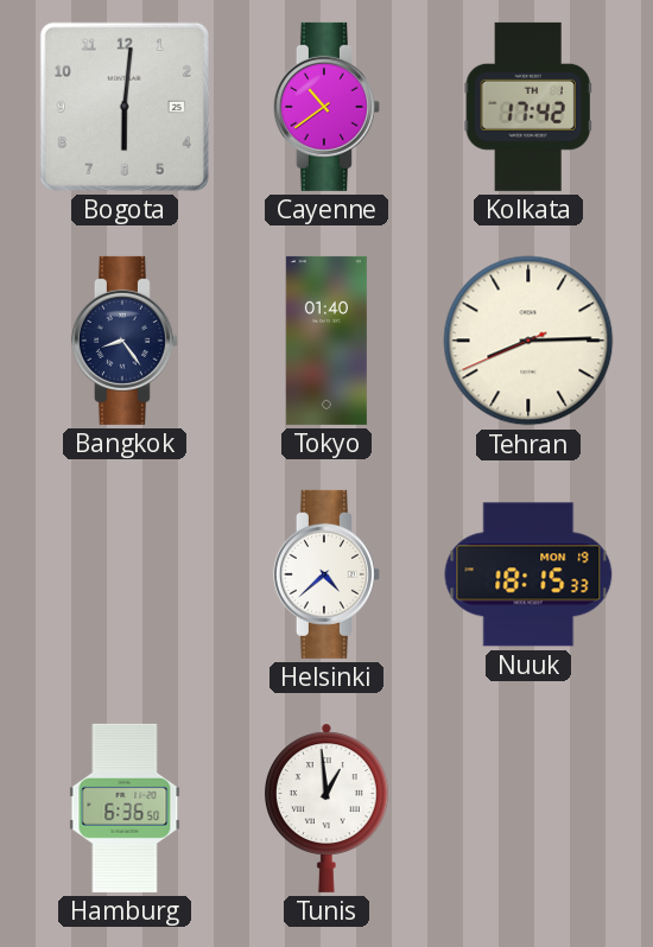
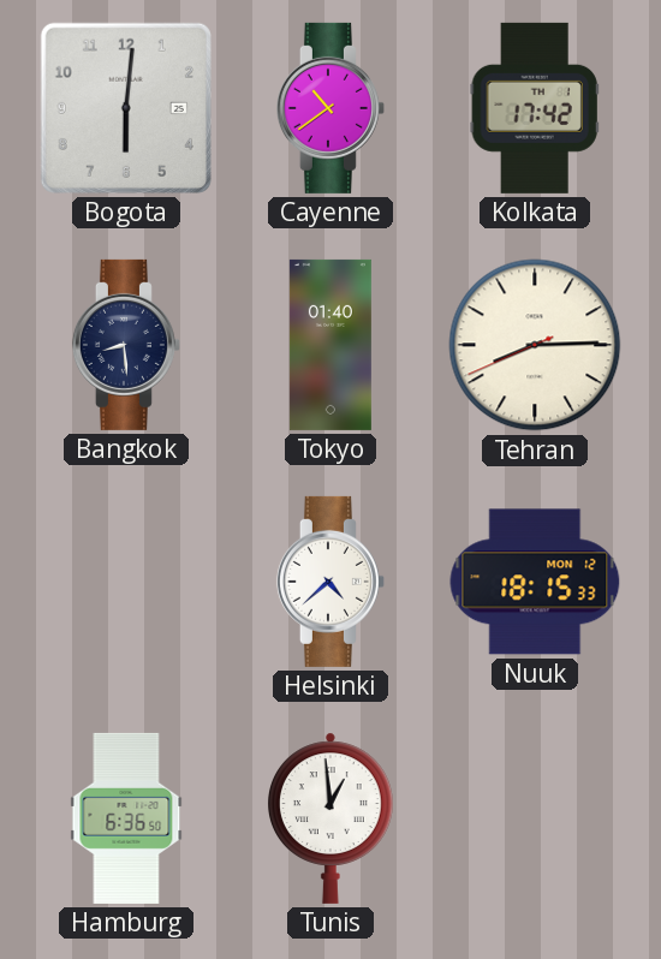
Bangkok: 8:24 -> 8:29
Nuuk date: MON 19 -> MON 12
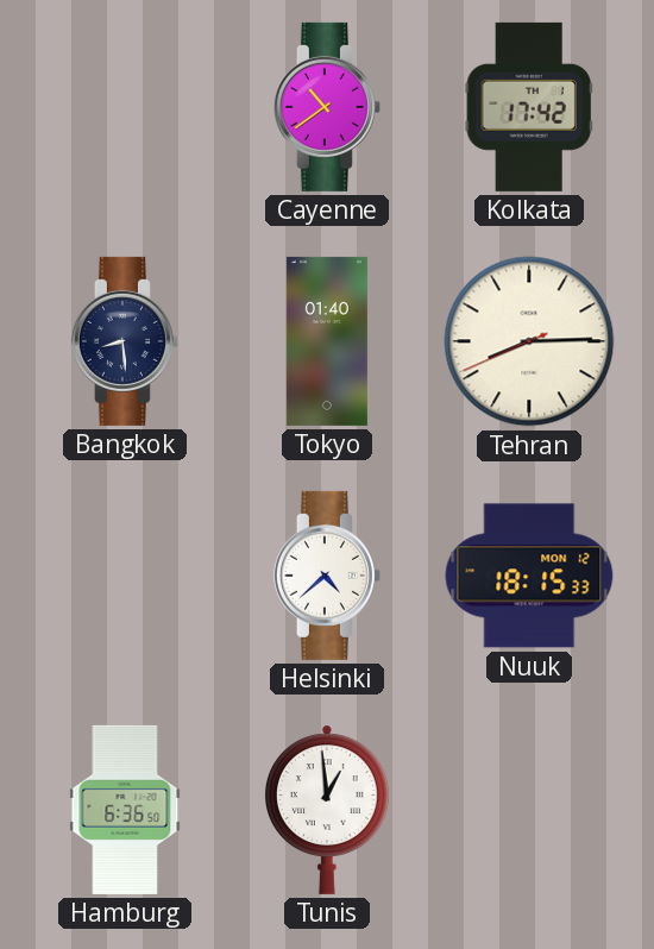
Bogota: 6:01 -> none
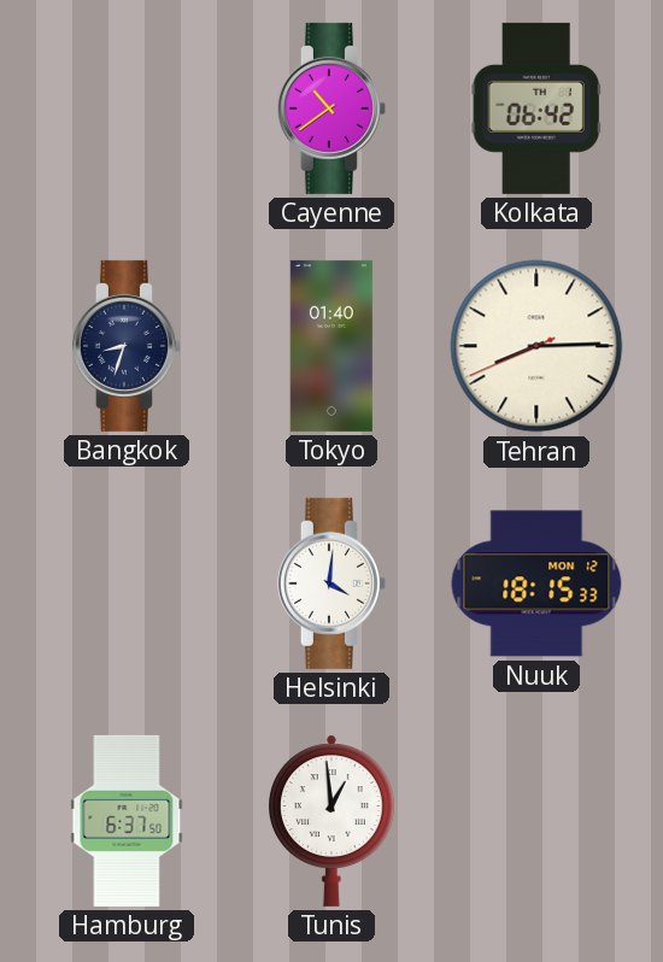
Kolkata: 17:42 -> 06:42
Bangkok: 8:29 -> 8:33
Helsinki: 4:38 -> 4:01
Hamburg: 6:36 -> 6:37
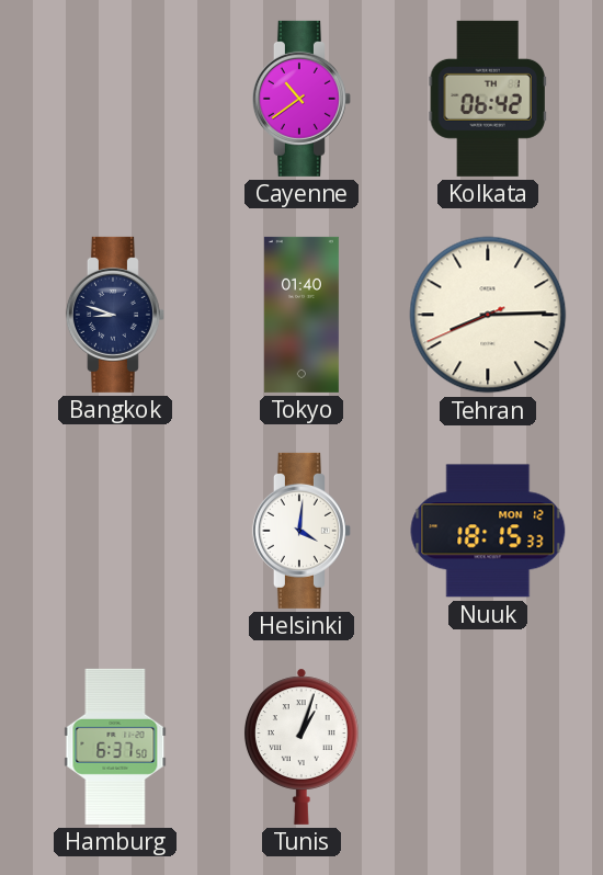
Bangkok: 8:33 -> 8:48
Tunis: 12:59 -> 1:03
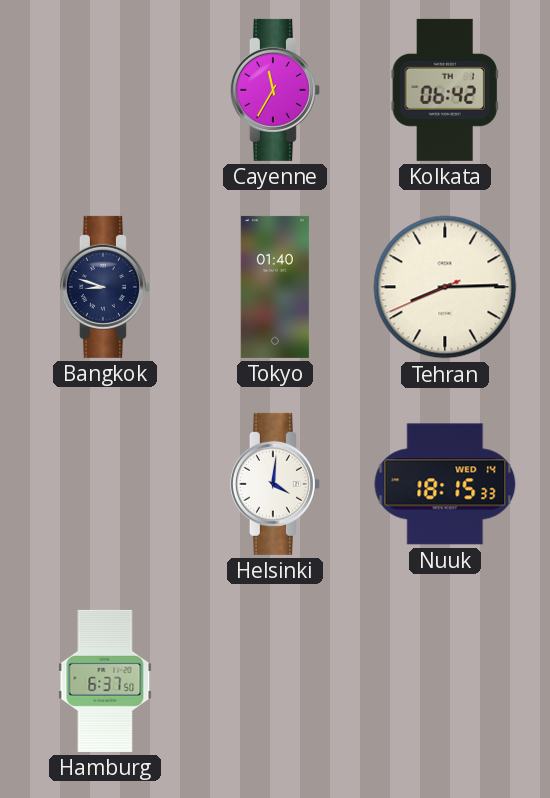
Cayenne: 10:39 -> 11:35
Nuuk date: MON 12 -> WED 14
Tunis: 1:03 -> none
